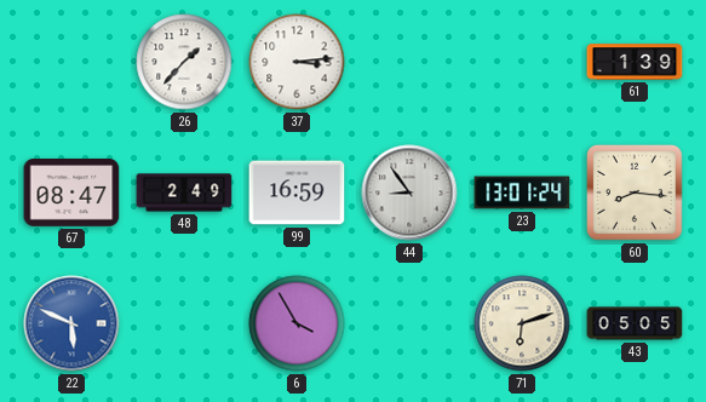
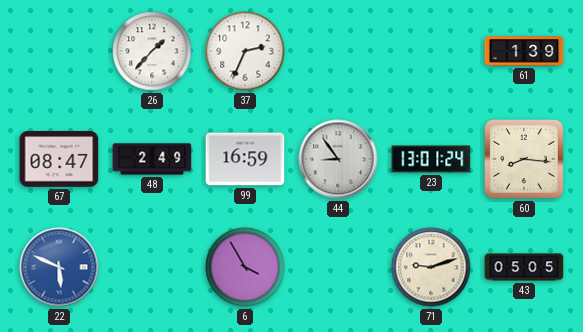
37: 3:14 -> 2:34
71: 6:12 -> 9:12
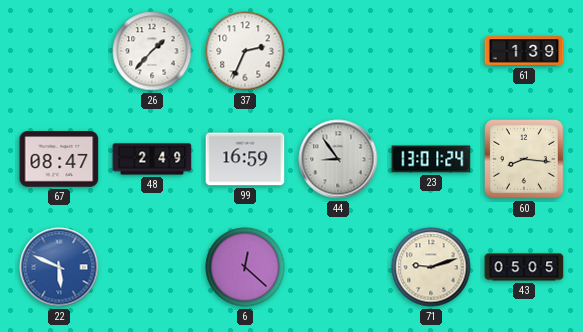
6: 3:55 -> 12:22
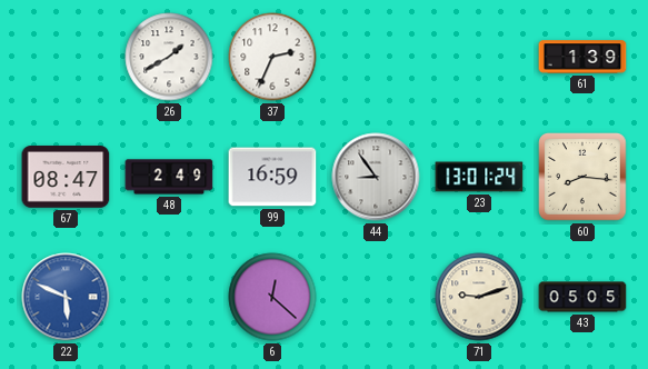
26: 1:37 -> 1:40
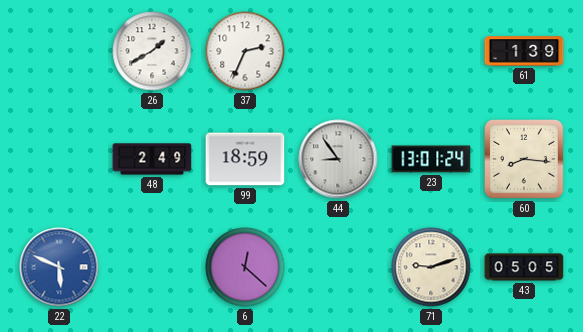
67: 08:47 -> none
99: 16:59 -> 18:59
